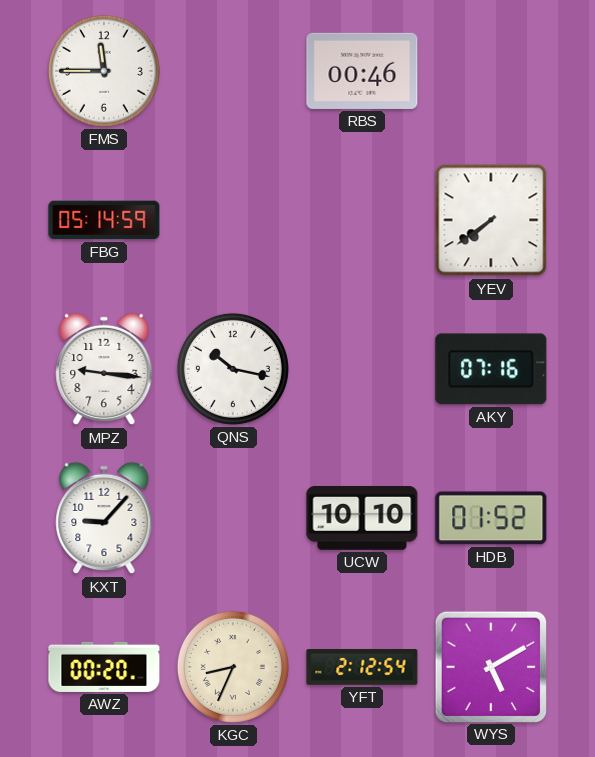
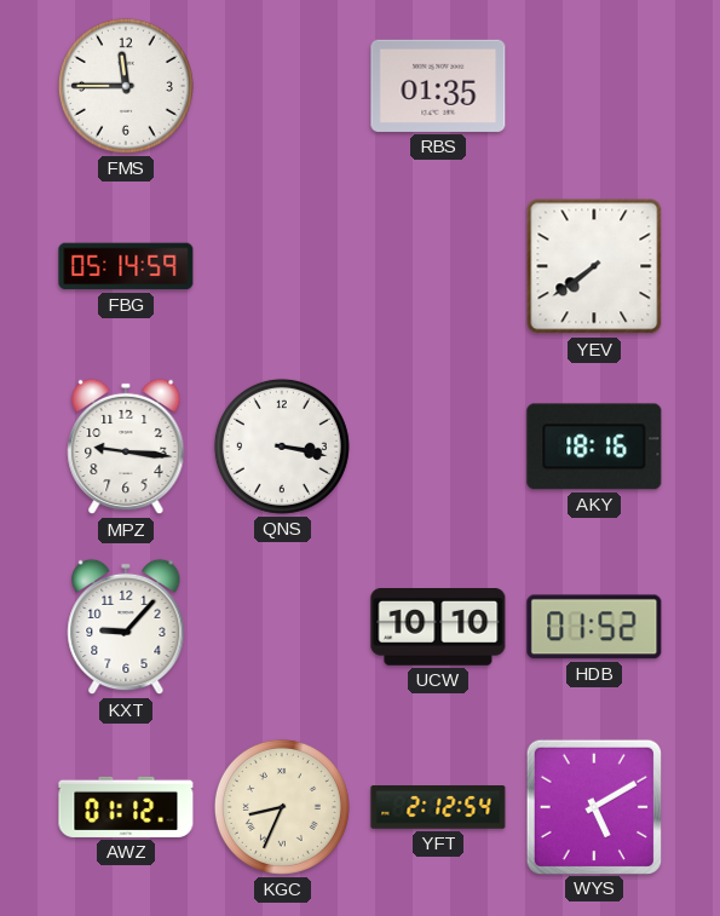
RBS: 00:46 -> 01:35
QNS: 10:17 -> 3:17
AKY: 07:16 -> 18:16
AWZ: 00:20 -> 01:12
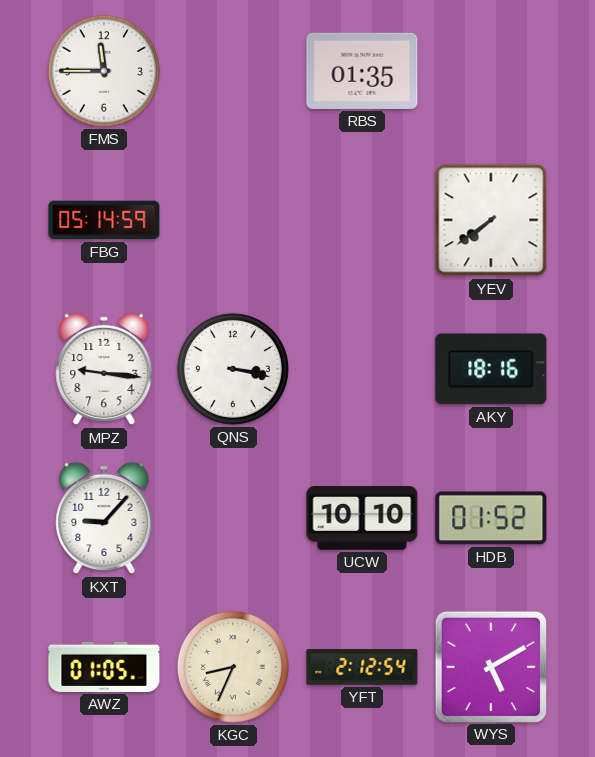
AWZ: 01:12 -> 01:05
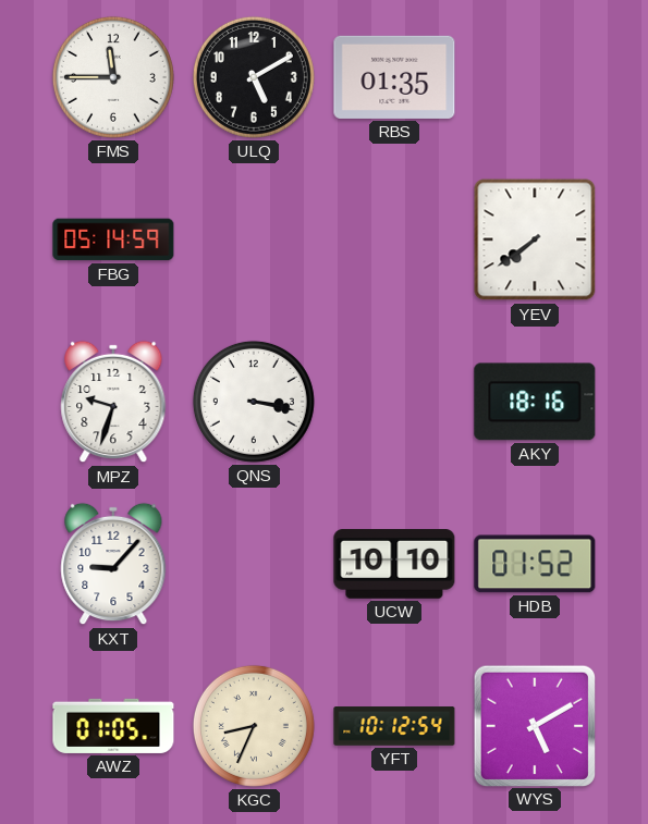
ULQ: none -> 5:10
MPZ: 9:16 -> 9:33
YFT: 2:12 -> 10:12
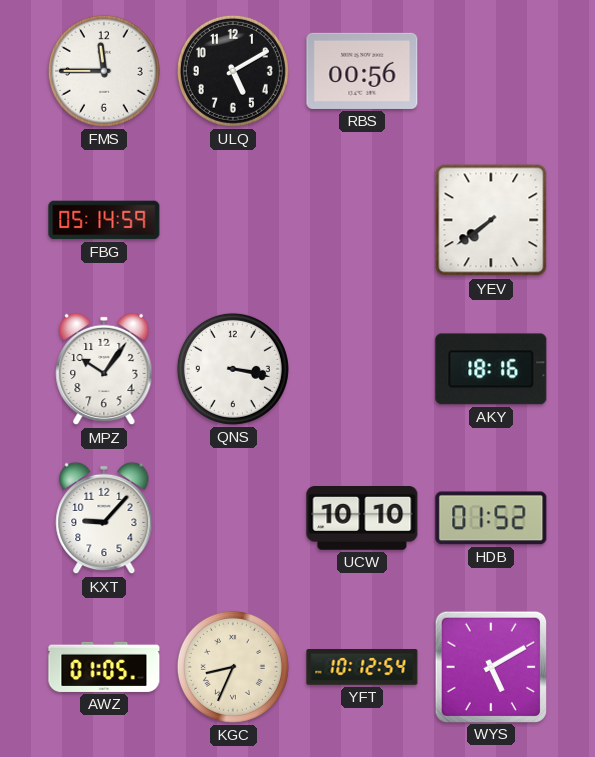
RBS: 01:35 -> 00:56
MPZ: 9:33 -> 10:06
